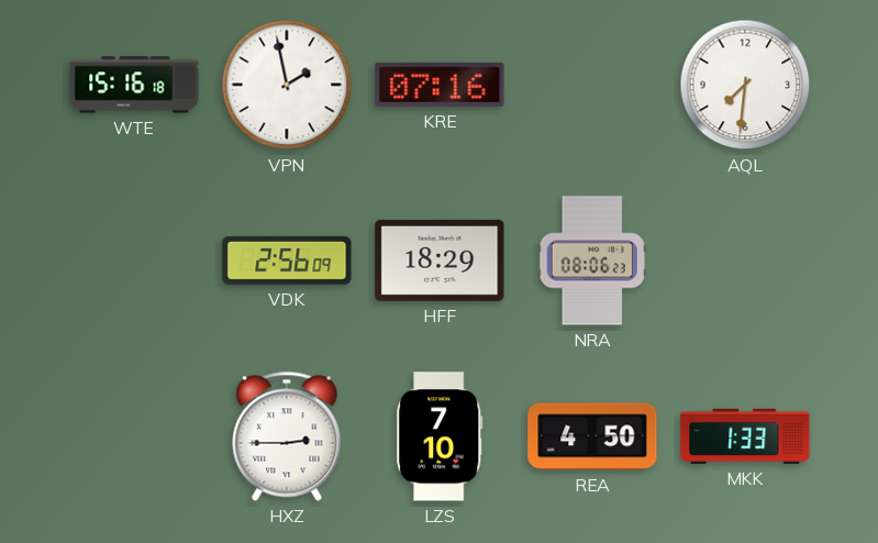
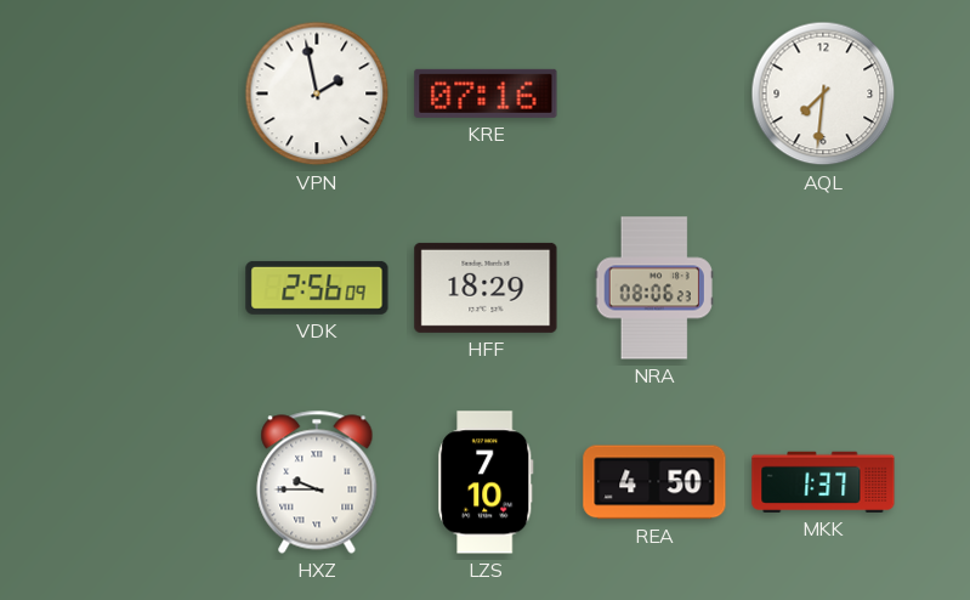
WTE: 15:16 -> none
HXZ: 2:45 -> 9:45
MKK: 1:33 -> 1:37
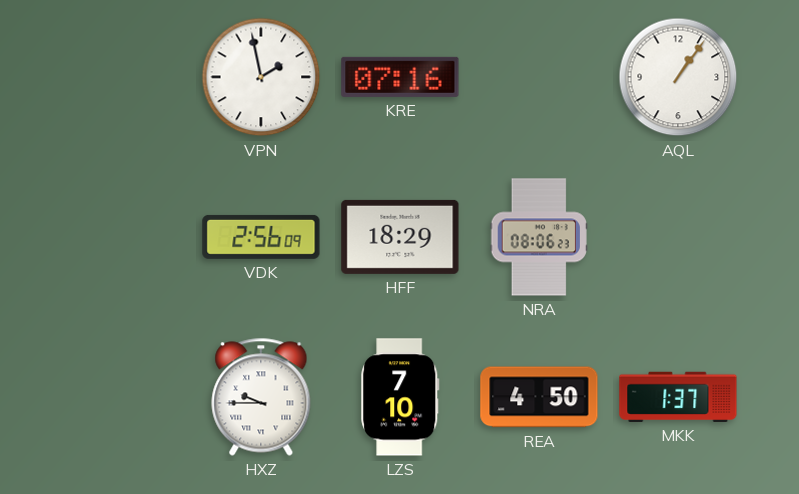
AQL: 7:31 -> 1:06
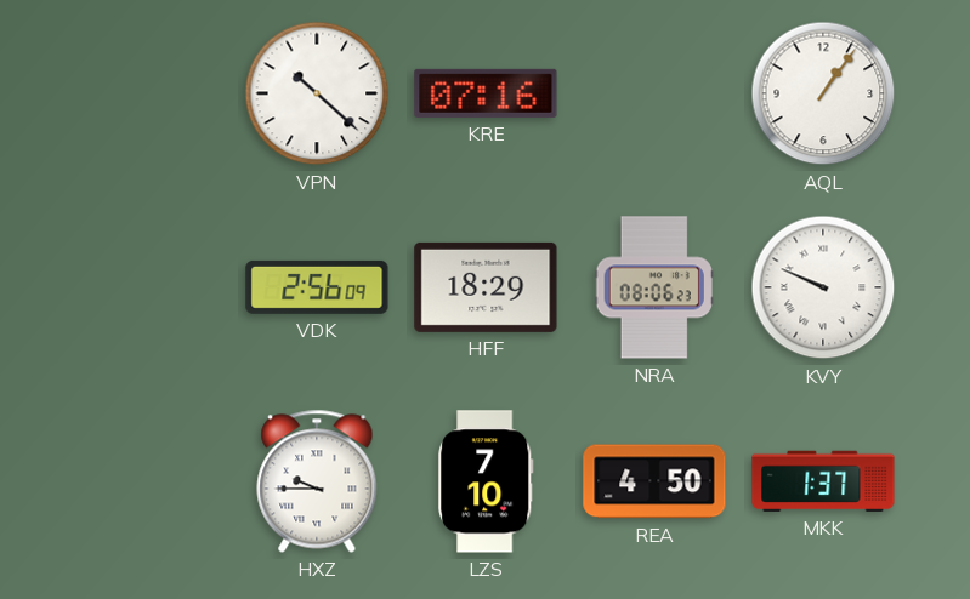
VPN: 1:58 -> 10:22
KVY: none -> 9:49
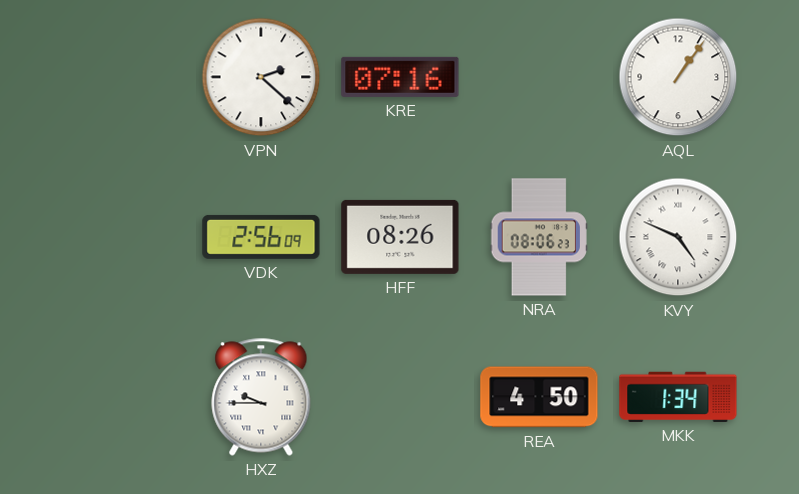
VPN: 10:22 -> 2:22
HFF: 18:29 -> 08:26
KVY: 9:49 -> 4:49
LZS: 7:10 -> none
MKK: 1:37 -> 1:34
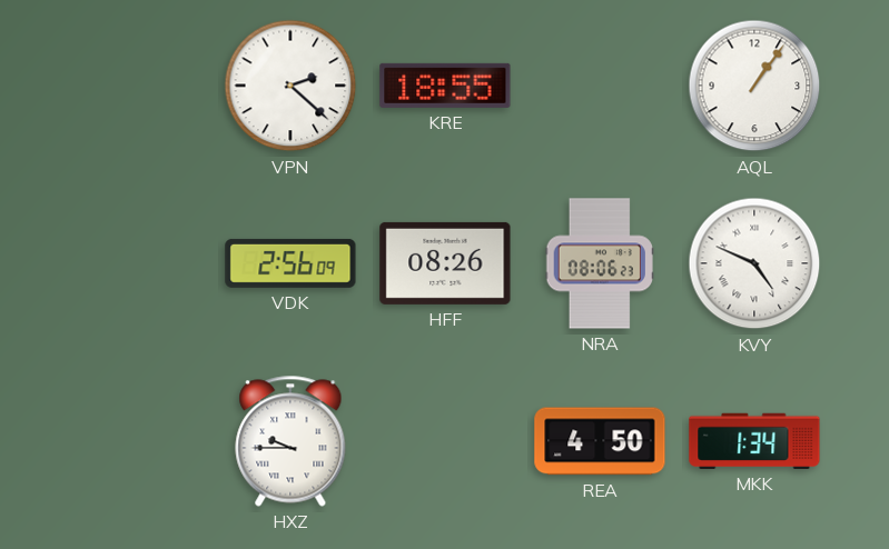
KRE: 07:16 -> 18:55
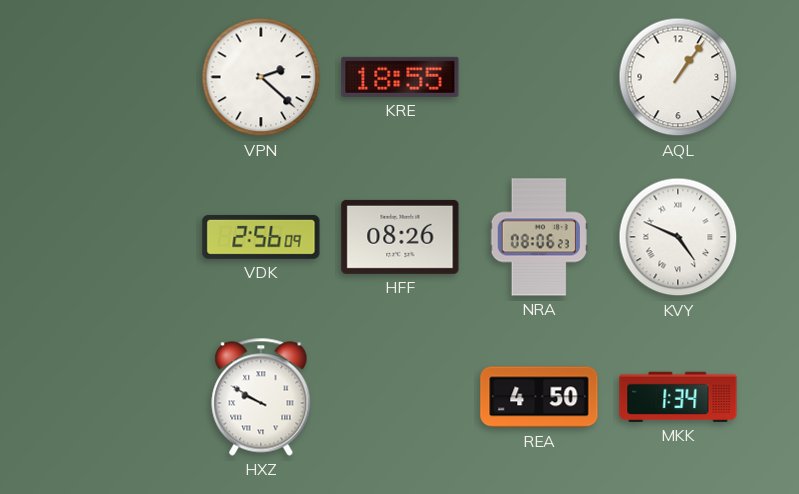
HXZ: 9:45 -> 9:50
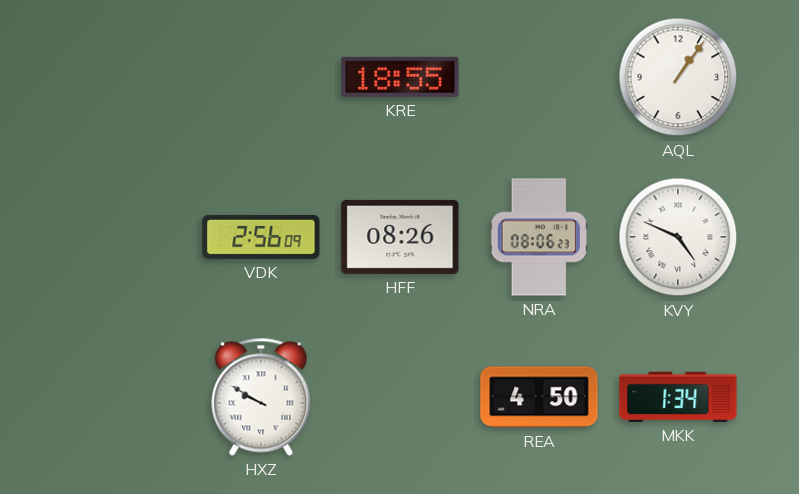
VPN: 2:22 -> none
